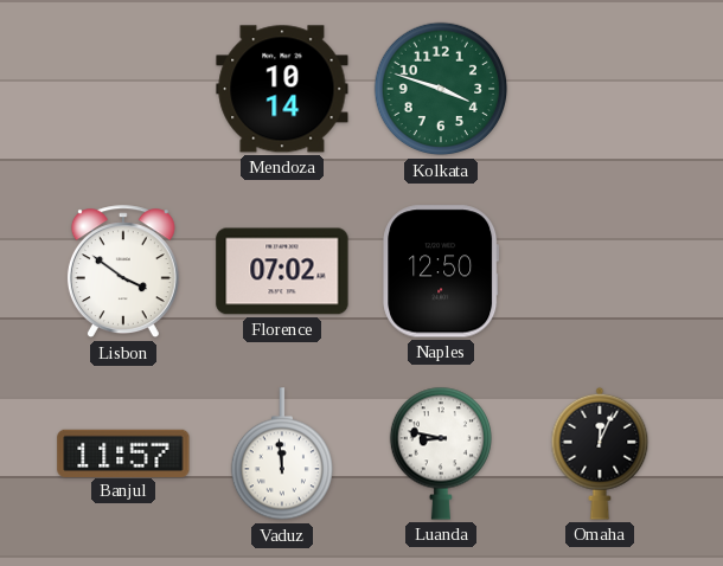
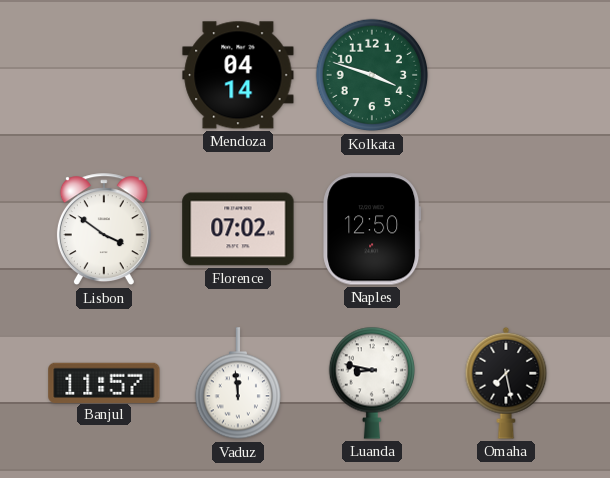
Mendoza: 10:14 -> 04:14
Omaha: 12:04 -> 7:28
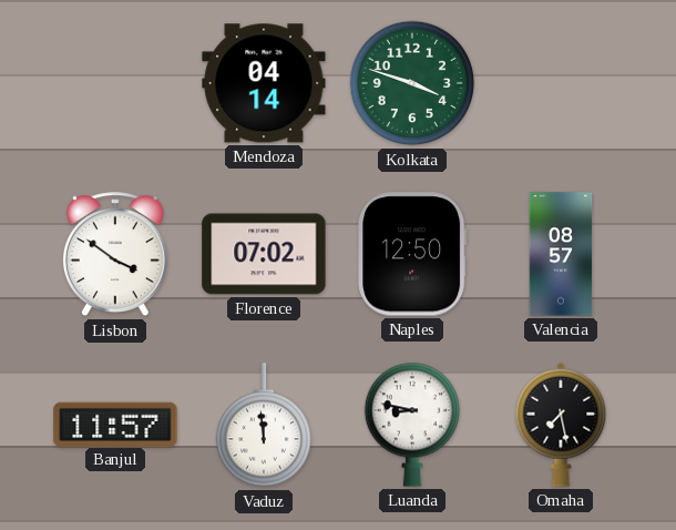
Valencia: none -> 08:57
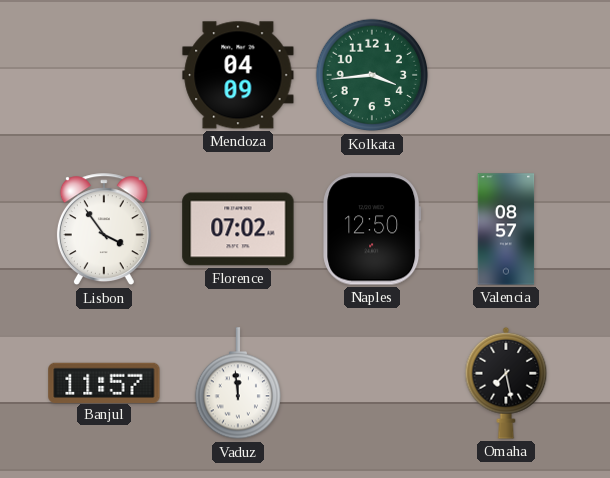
Mendoza: 04:14 -> 04:09
Kolkata: 3:48 -> 3:44
Lisbon: 3:51 -> 3:54
Luanda: 8:47 -> none
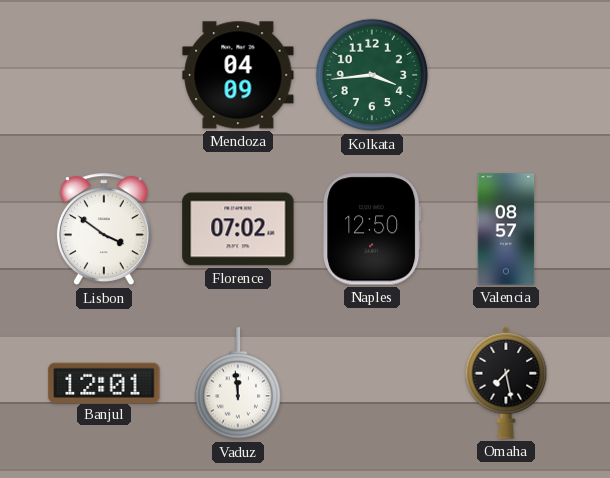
Lisbon: 3:54 -> 3:51
Banjul: 11:57 -> 12:01
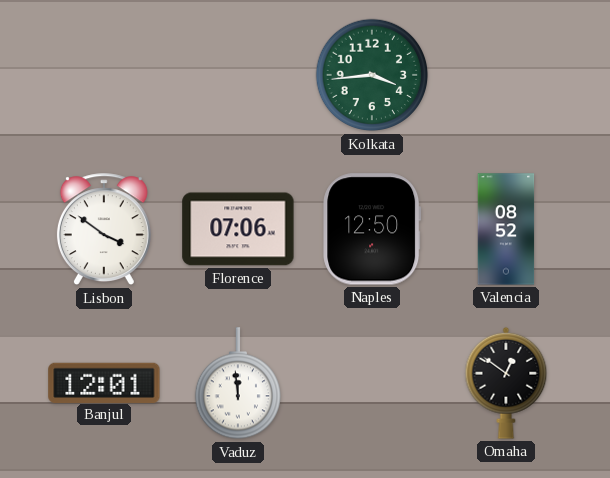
Mendoza: 04:09 -> none
Florence: 07:02 -> 07:06
Valencia: 08:57 -> 08:52
Omaha: 7:28 -> 12:51
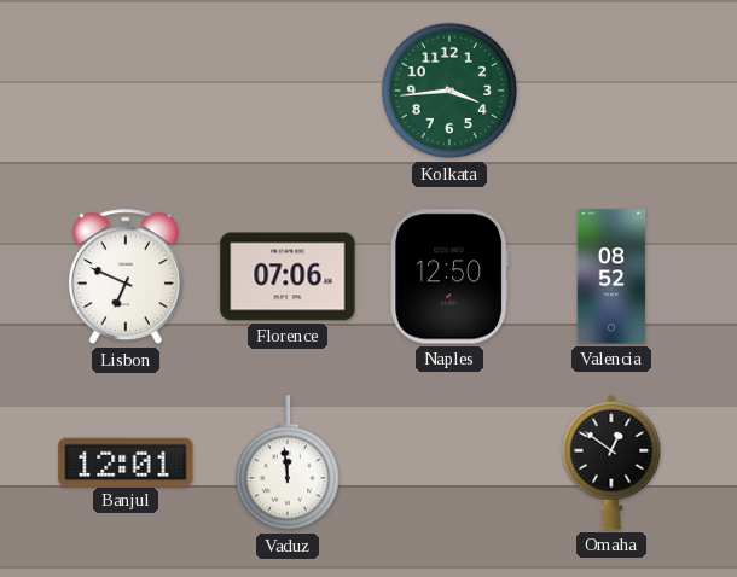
Lisbon: 3:51 -> 6:49
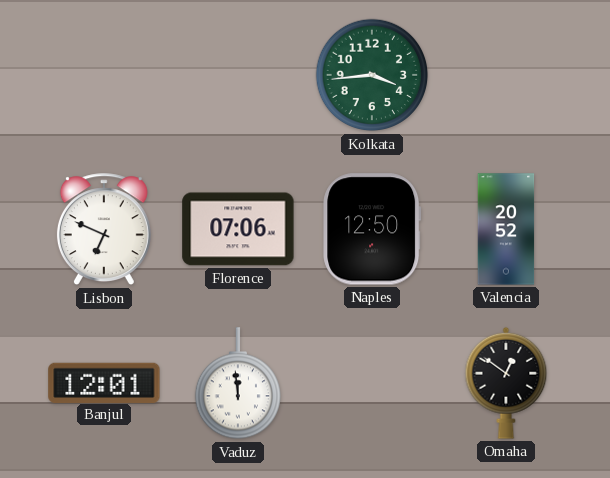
Valencia: 08:52 -> 20:52
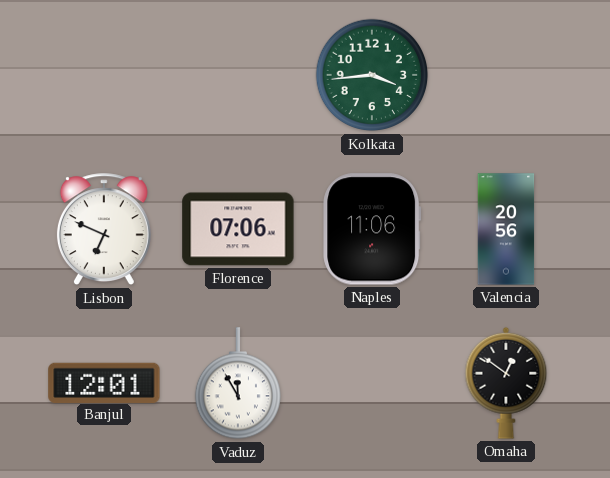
Naples: 12:50 -> 11:06
Valencia: 20:52 -> 20:56
Vaduz: 11:59 -> 11:55
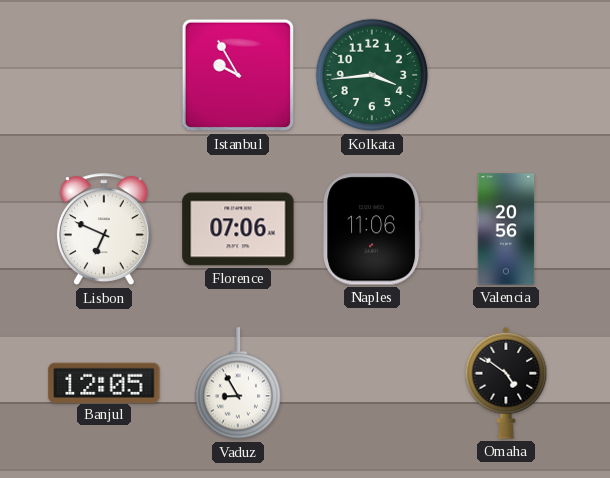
Istanbul: none -> 9:55
Banjul: 12:01 -> 12:05
Vaduz: 11:55 -> 8:55
Omaha: 12:51 -> 4:51
